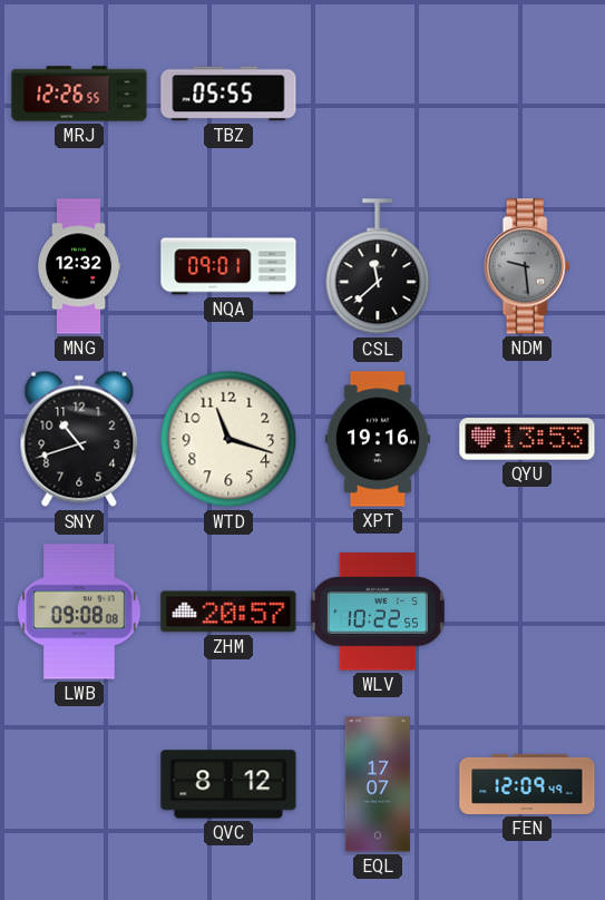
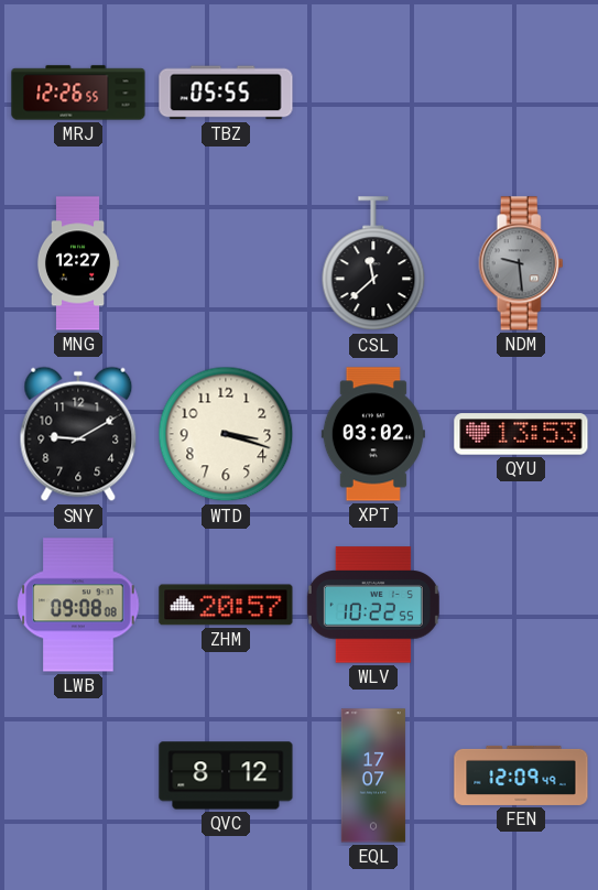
MNG: 12:32 -> 12:27
NQA: 09:01 -> none
SNY: 10:42 -> 9:10
WTD: 11:18 -> 3:18
XPT: 19:16 -> 03:02
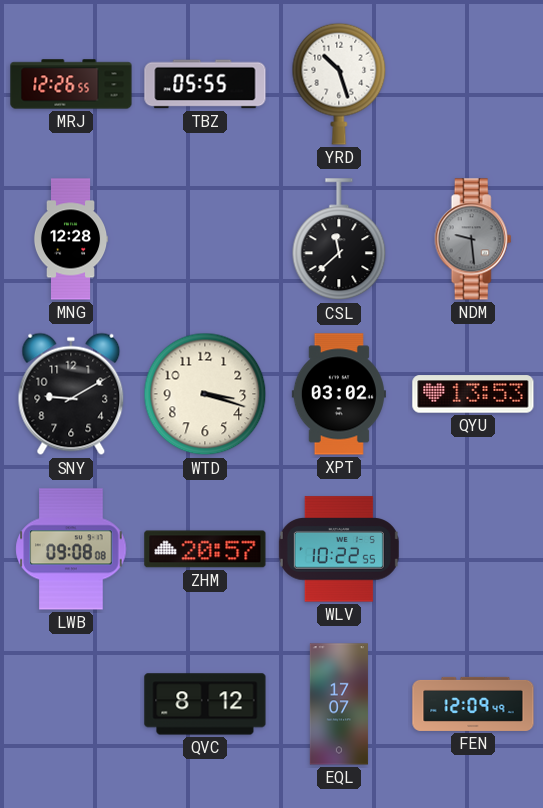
YRD: none -> 10:27
MNG: 12:27 -> 12:28
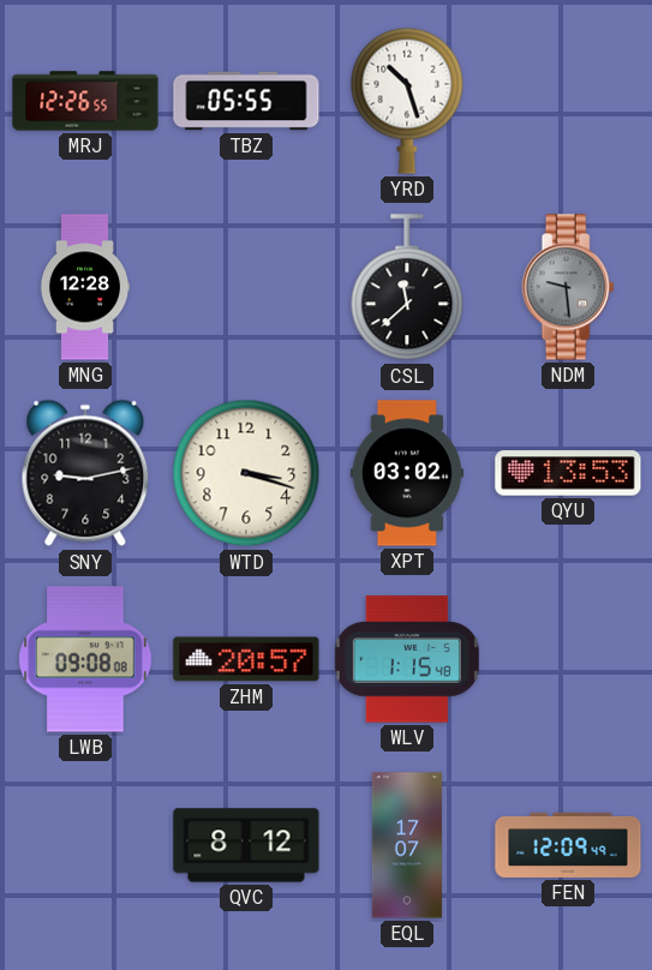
SNY: 9:10 -> 9:13
WLV: 10:22 -> 1:15
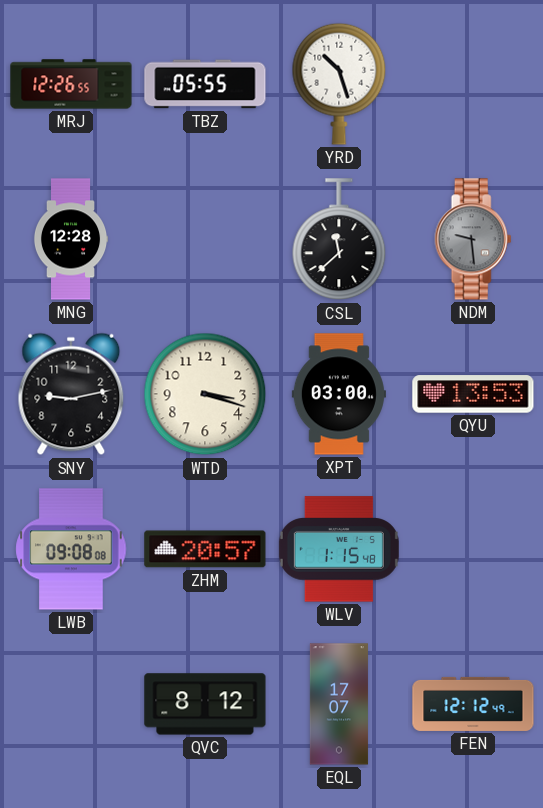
XPT: 03:02 -> 03:00
FEN: 12:09 -> 12:12
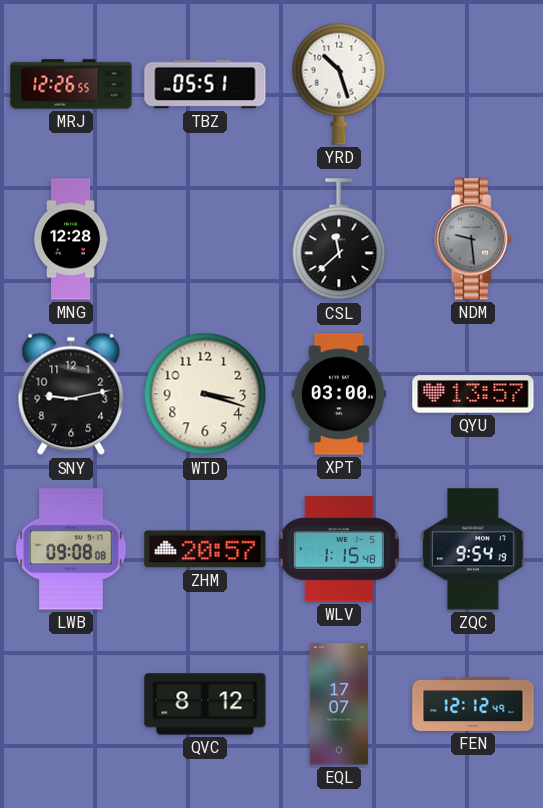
TBZ: 05:55 -> 05:51
QYU: 13:53 -> 13:57
ZQC: none -> 9:54
